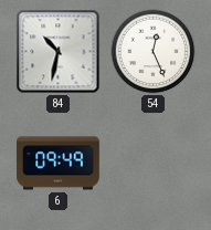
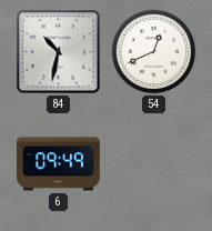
54: 12:26 -> 12:41
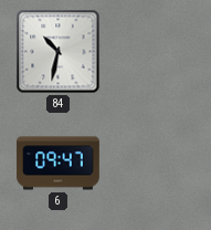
54: 12:41 -> none
6: 09:49 -> 09:47
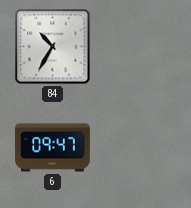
84: 10:32 -> 10:35
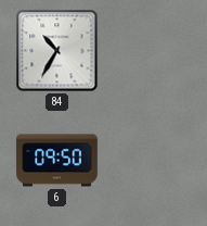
6: 09:47 -> 09:50
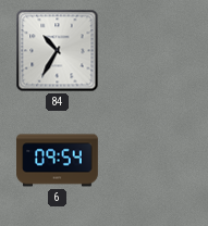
6: 09:50 -> 09:54
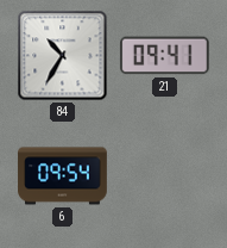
21: none -> 09:41
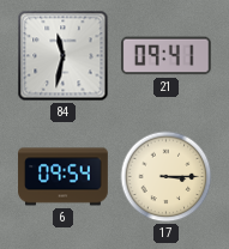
84: 10:35 -> 11:32
17: none -> 3:15
